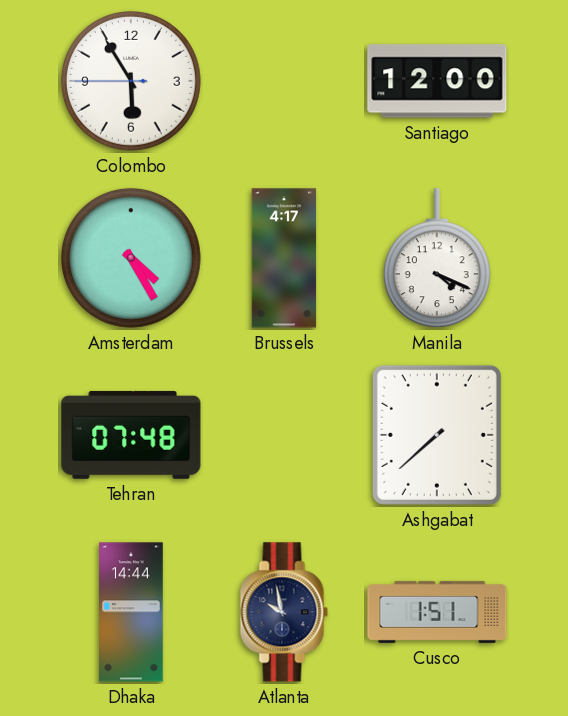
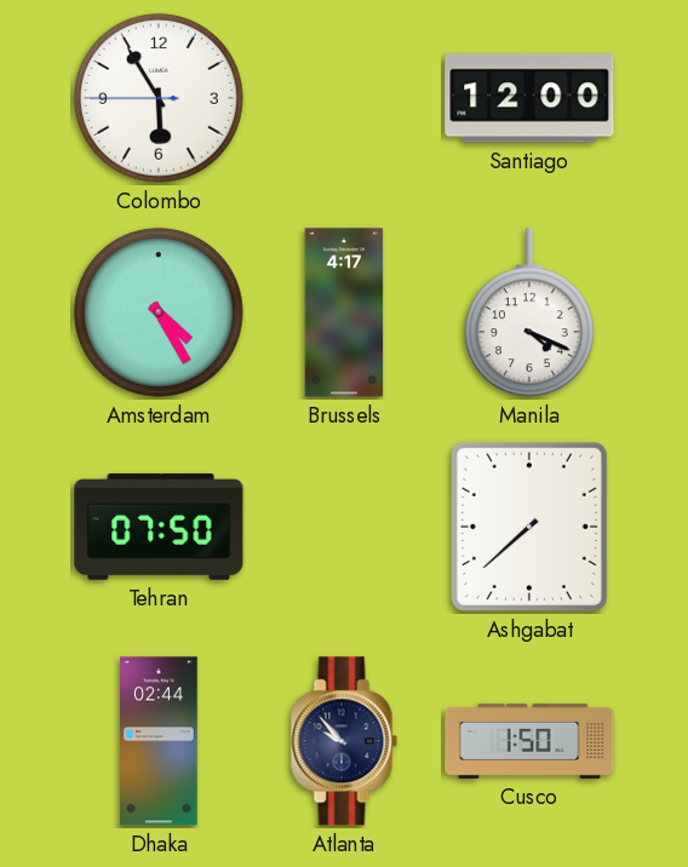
Tehran: 07:48 -> 07:50
Dhaka: 14:44 -> 02:44
Atlanta: 9:58 -> 9:53
Cusco: 1:51 -> 1:50
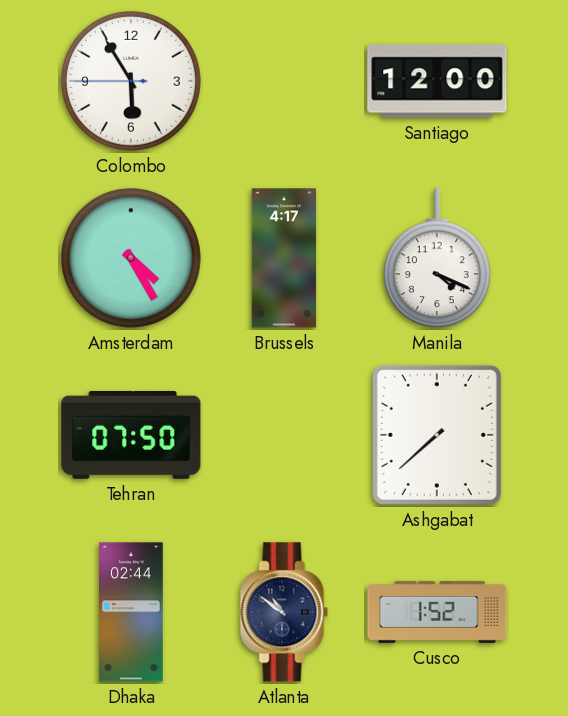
Atlanta: 9:53 -> 10:51
Cusco: 1:50 -> 1:52
